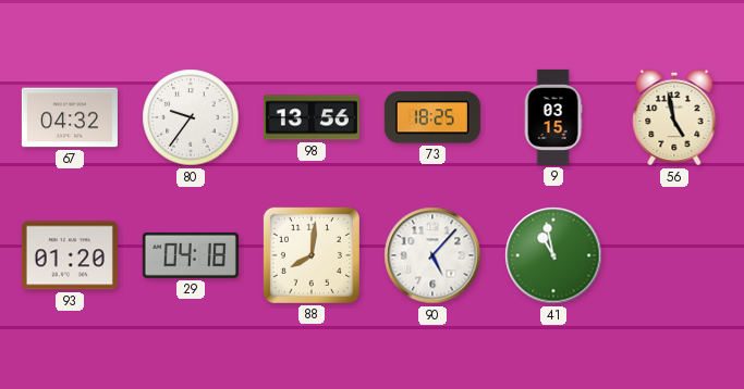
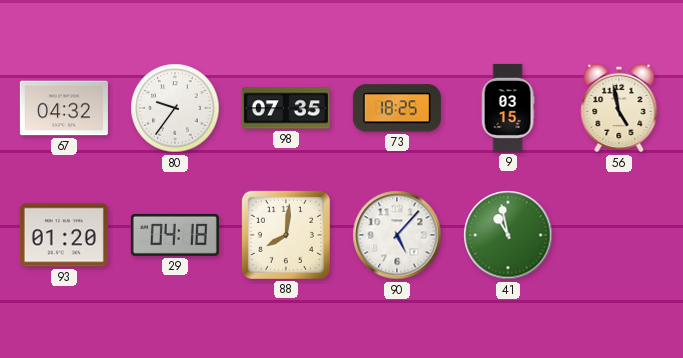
98: 13:56 -> 07:35
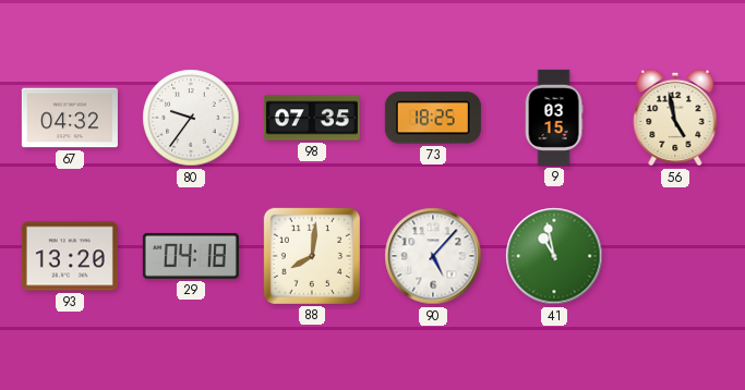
93: 01:20 -> 13:20
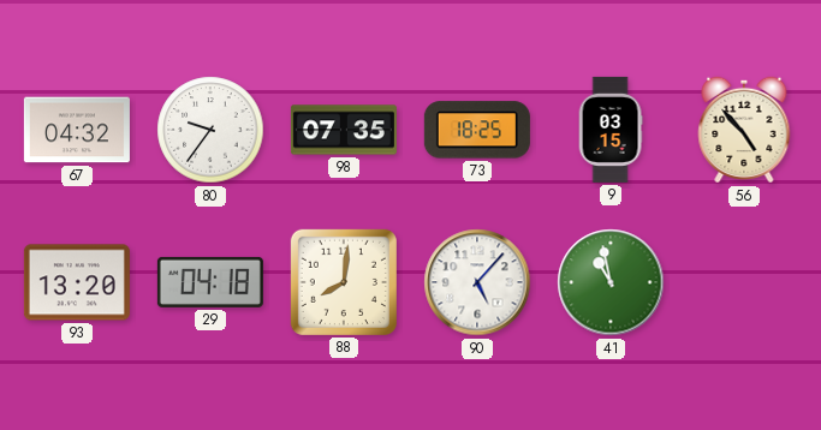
56: 4:58 -> 4:53
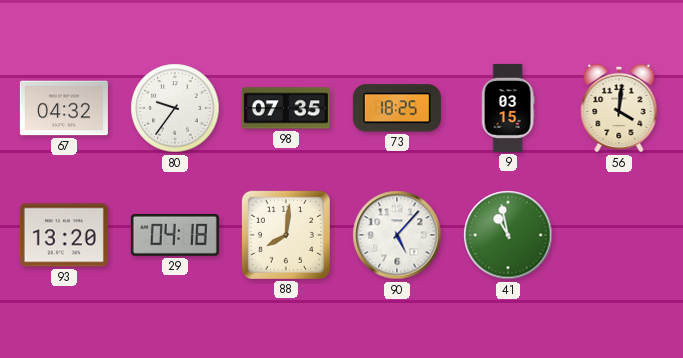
56: 4:53 -> 4:01
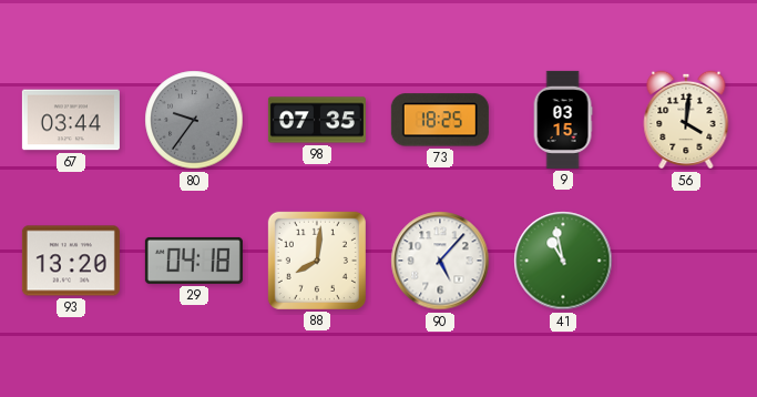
67: 04:32 -> 03:44
80 dial: white -> grey
